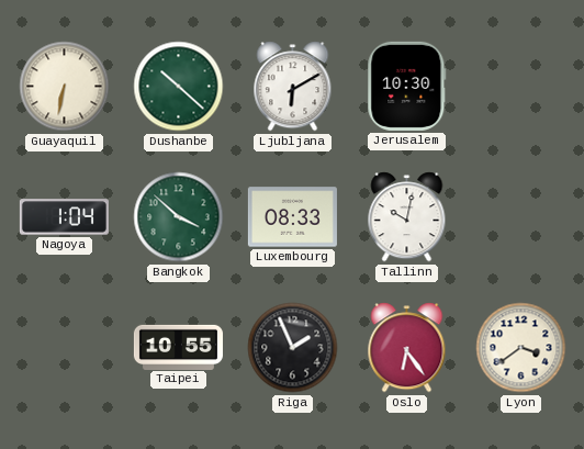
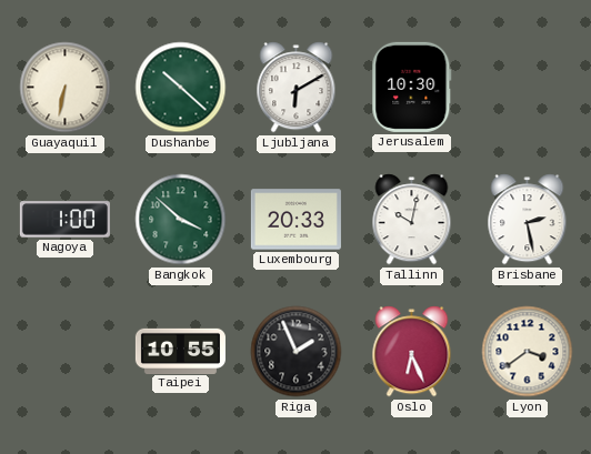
Nagoya: 1:04 -> 1:00
Luxembourg: 08:33 -> 20:33
Brisbane: none -> 2:28
Oslo: 6:24 -> 6:26
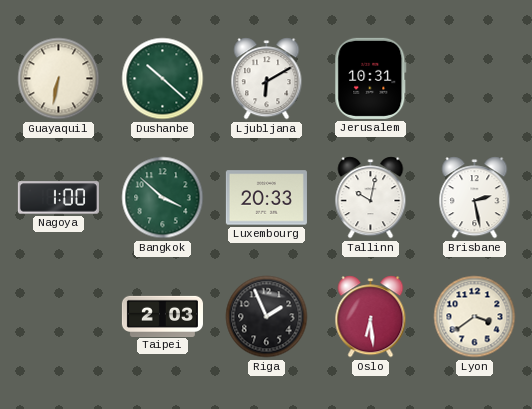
Jerusalem: 10:30 -> 10:31
Taipei: 10:55 -> 2:03
Oslo: 6:26 -> 6:29
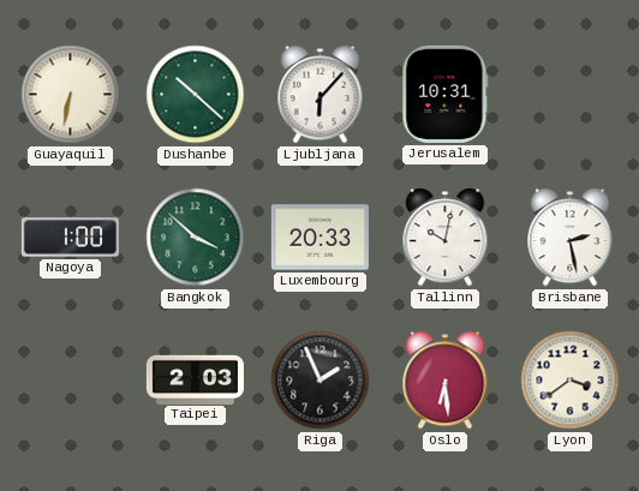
Ljubljana: 6:10 -> 6:07
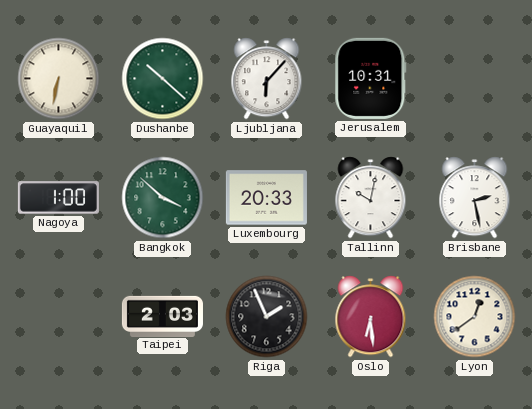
Lyon: 3:39 -> 12:39
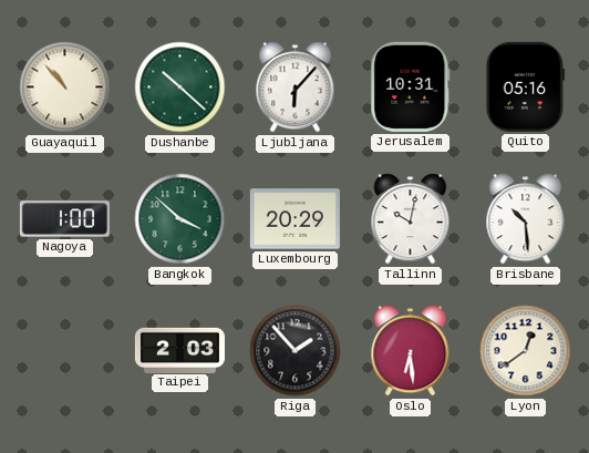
Guayaquil: 6:32 -> 10:53
Quito: none -> 05:16
Luxembourg: 20:33 -> 20:29
Brisbane: 2:28 -> 10:29
Riga: 1:56 -> 1:53
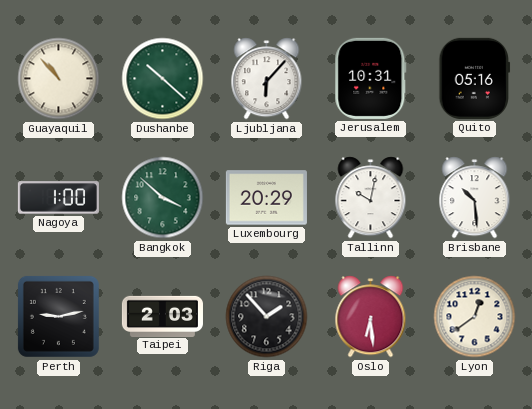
Perth: none -> 9:13
